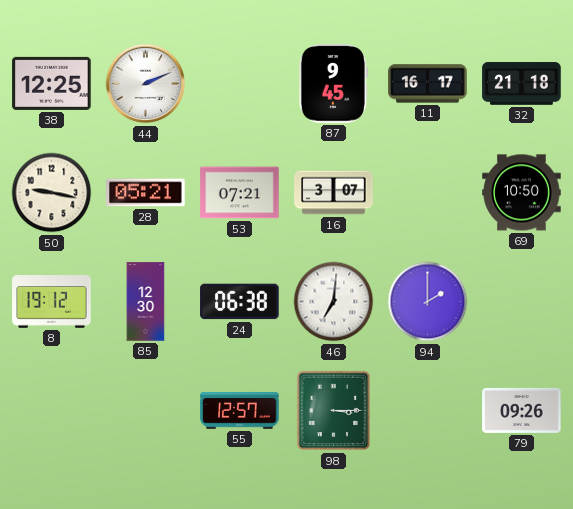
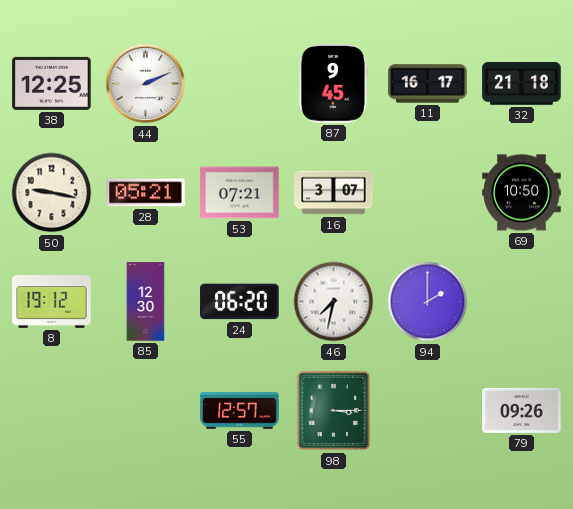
24: 06:38 -> 06:20
46: 7:01 -> 7:32
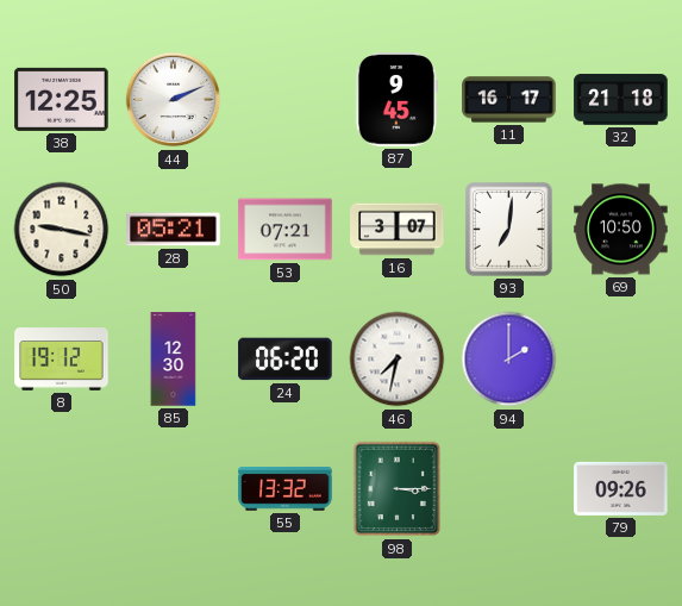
93: none -> 7:01
55: 12:57 -> 13:32
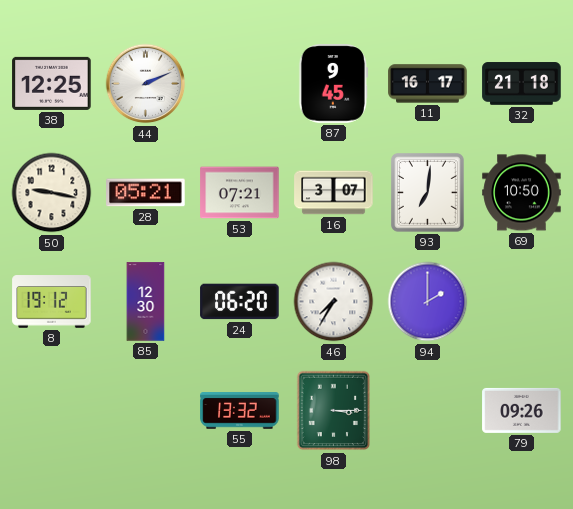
46: 7:32 -> 7:35
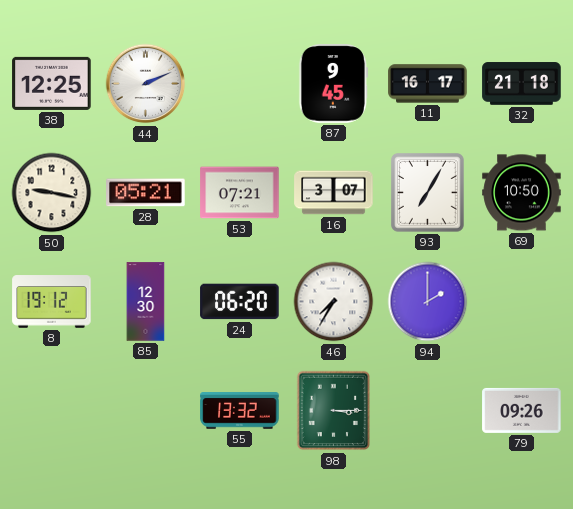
93: 7:01 -> 7:05
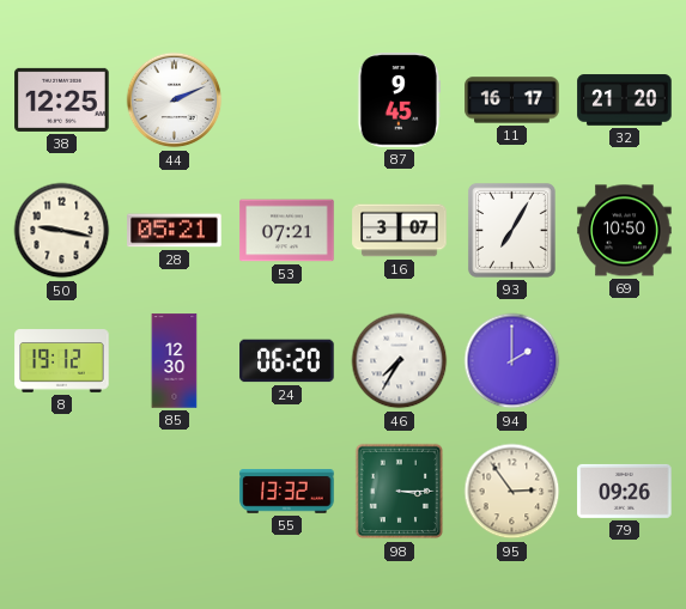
32: 21:18 -> 21:20
95: none -> 2:54
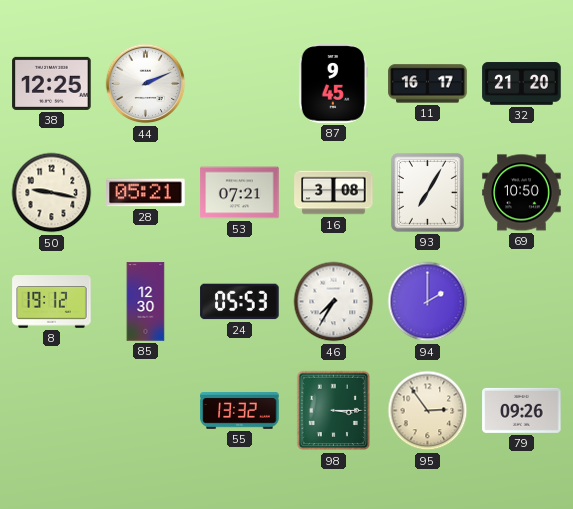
16: 3:07 -> 3:08
24: 06:20 -> 05:53
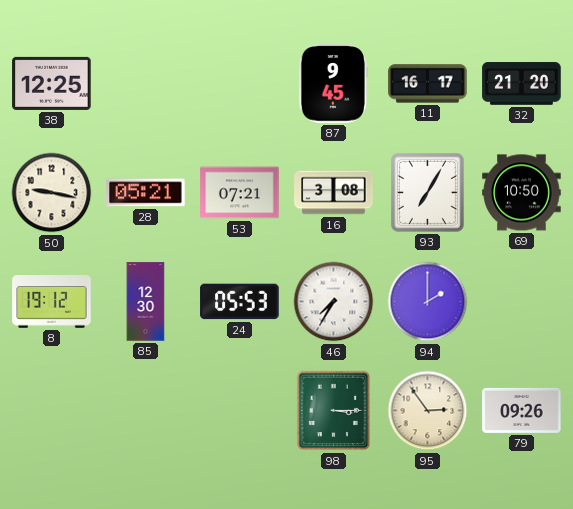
44: 2:11 -> none
55: 13:32 -> none
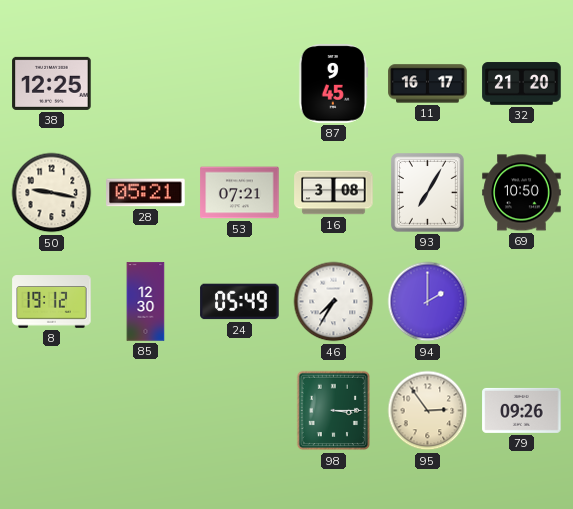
24: 05:53 -> 05:49
